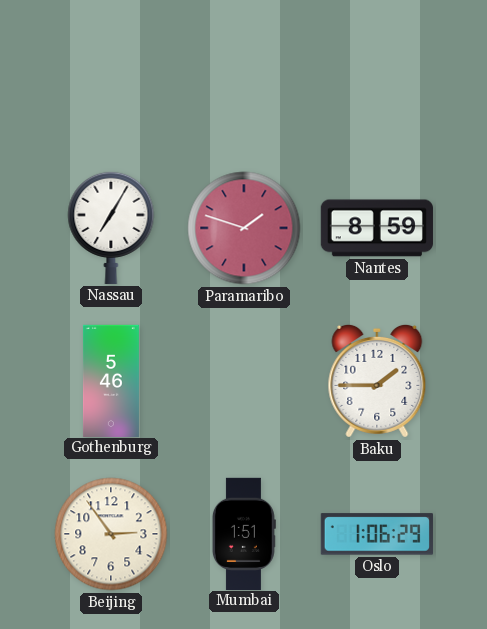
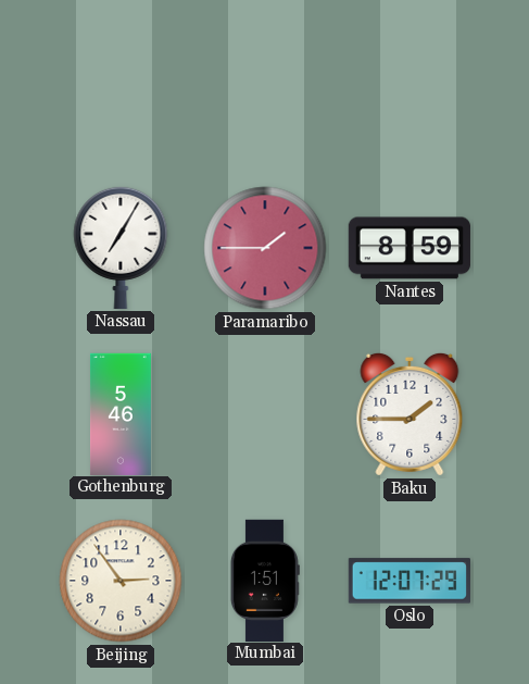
Paramaribo: 1:48 -> 1:45
Oslo: 1:06 -> 12:07
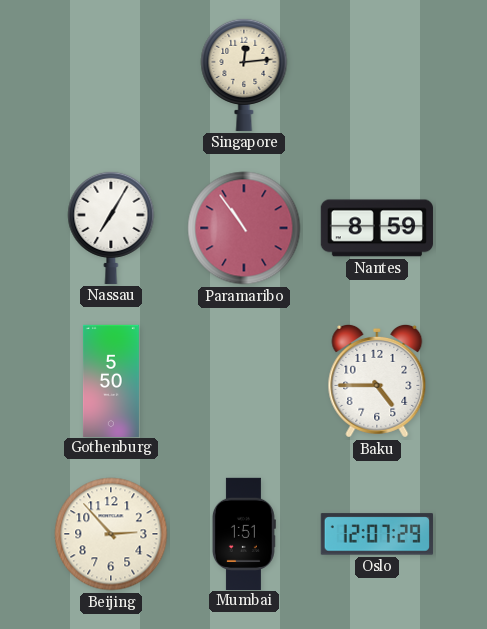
Singapore: none -> 12:14
Paramaribo: 1:45 -> 10:54
Gothenburg: 5:46 -> 5:50
Baku: 1:45 -> 4:45
Beijing: 2:54 -> 2:53
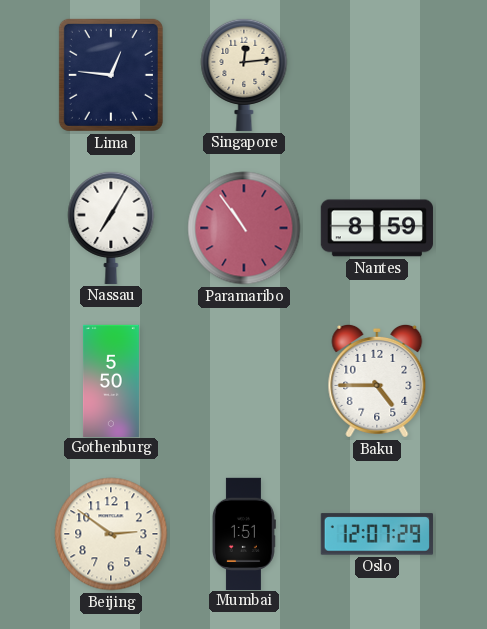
Lima: none -> 12:46
Beijing: 2:53 -> 2:51
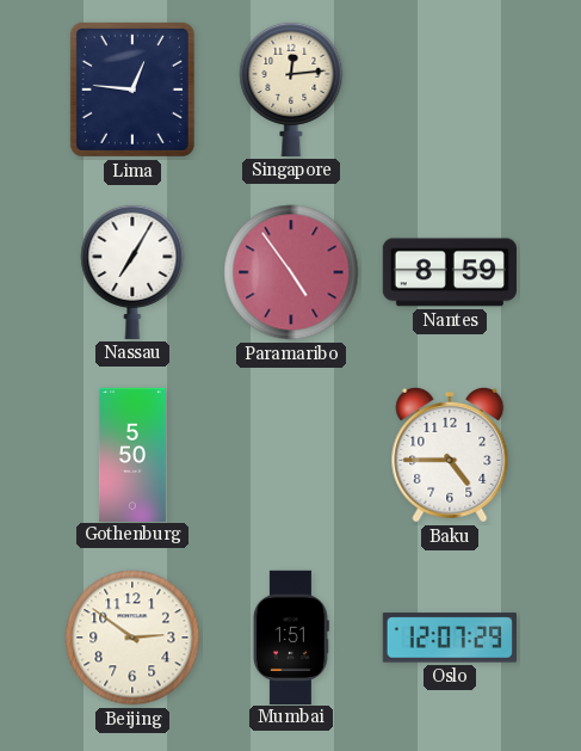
Paramaribo: 10:54 -> 4:54
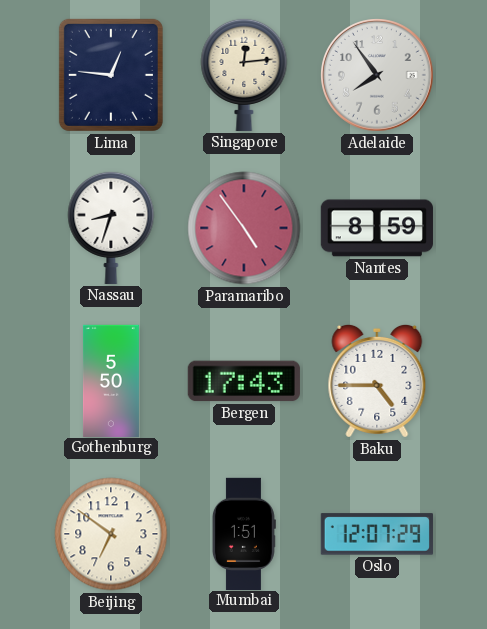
Adelaide: none -> 7:54
Nassau: 7:05 -> 8:33
Bergen: none -> 17:43
Beijing: 2:51 -> 6:51
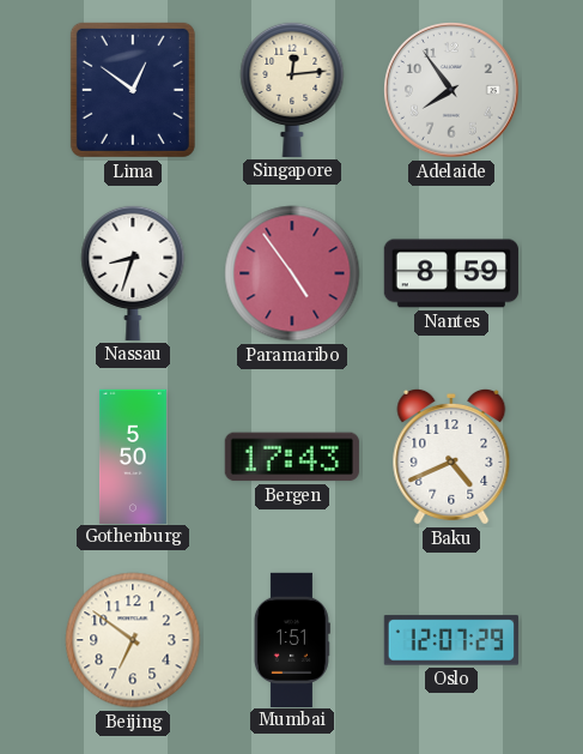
Lima: 12:46 -> 12:51
Baku: 4:45 -> 4:41
